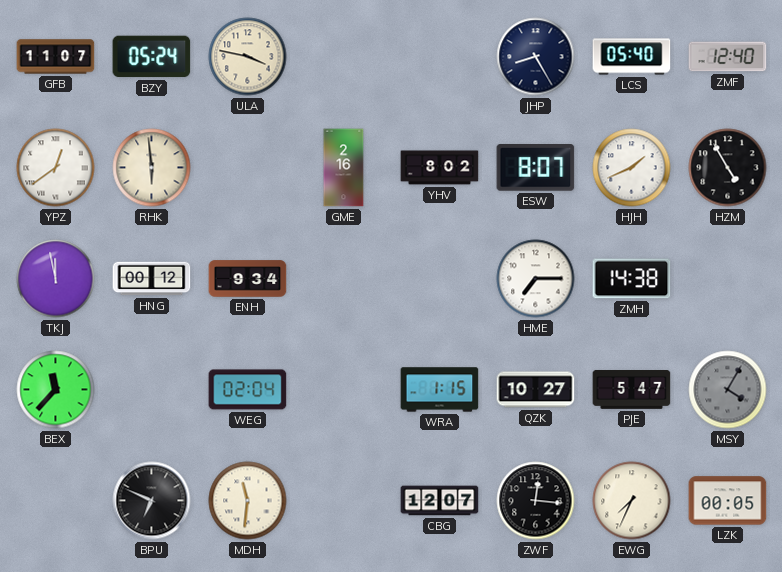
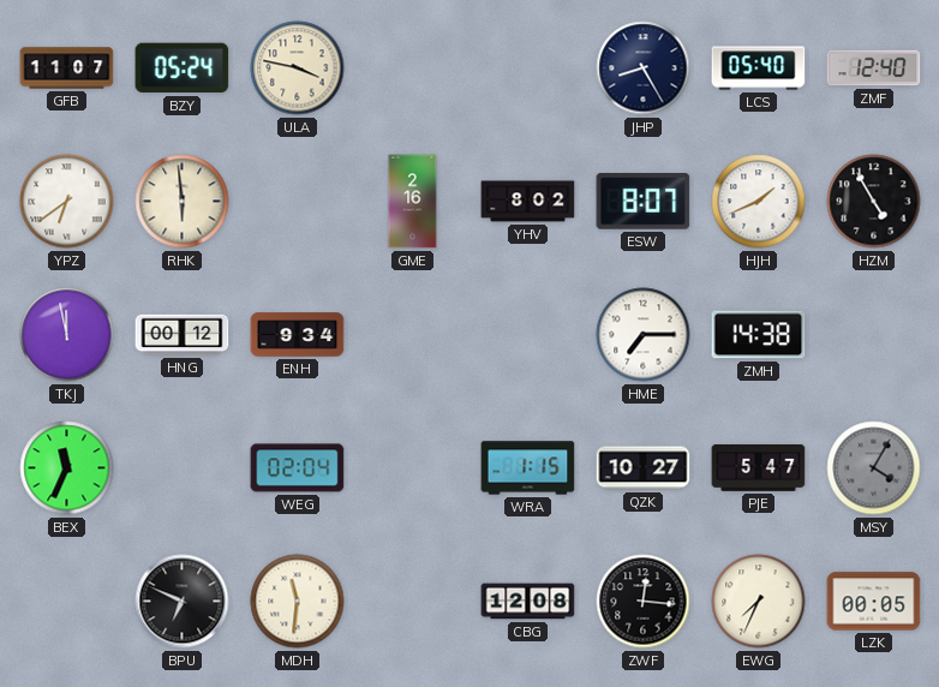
YPZ: 12:39 -> 6:39
BEX: 11:37 -> 11:34
CBG: 12:07 -> 12:08
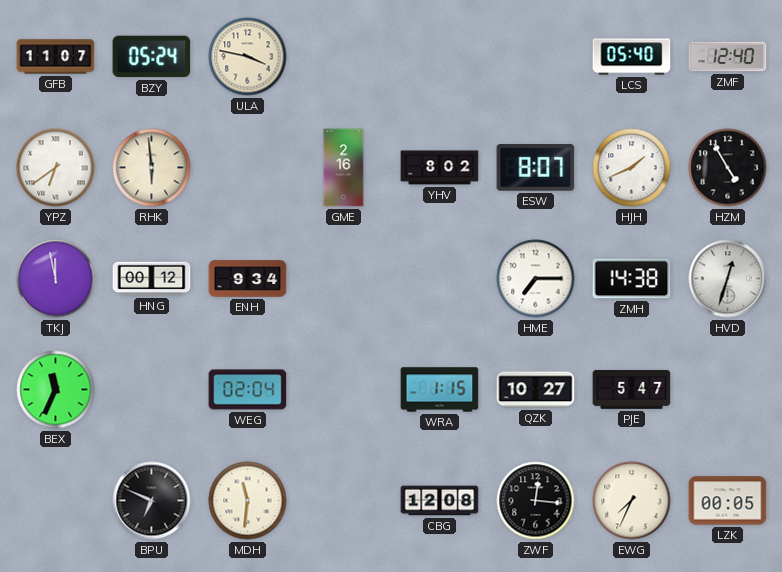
JHP: 8:25 -> none
HVD: none -> 12:33
MSY: 4:05 -> none
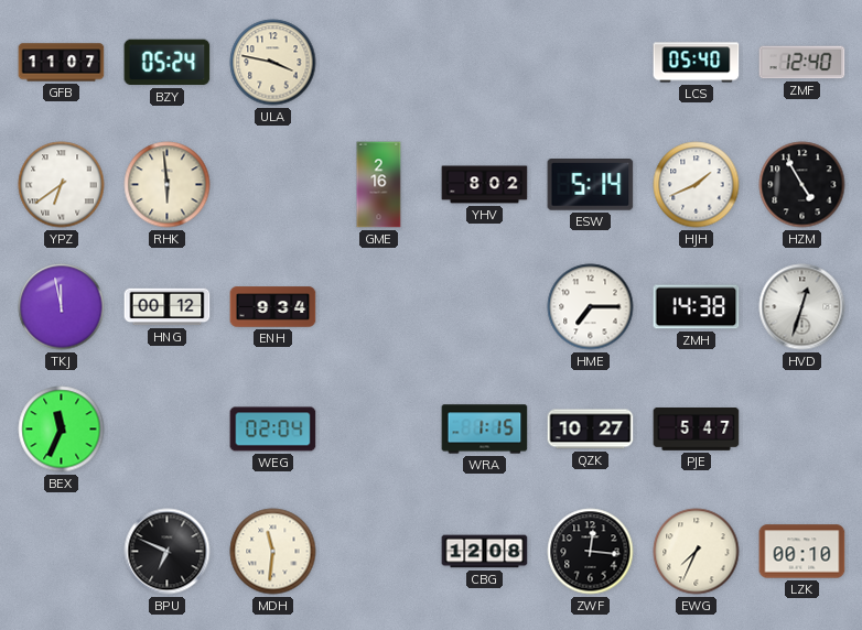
ESW: 8:07 -> 5:14
LZK: 00:05 -> 00:10
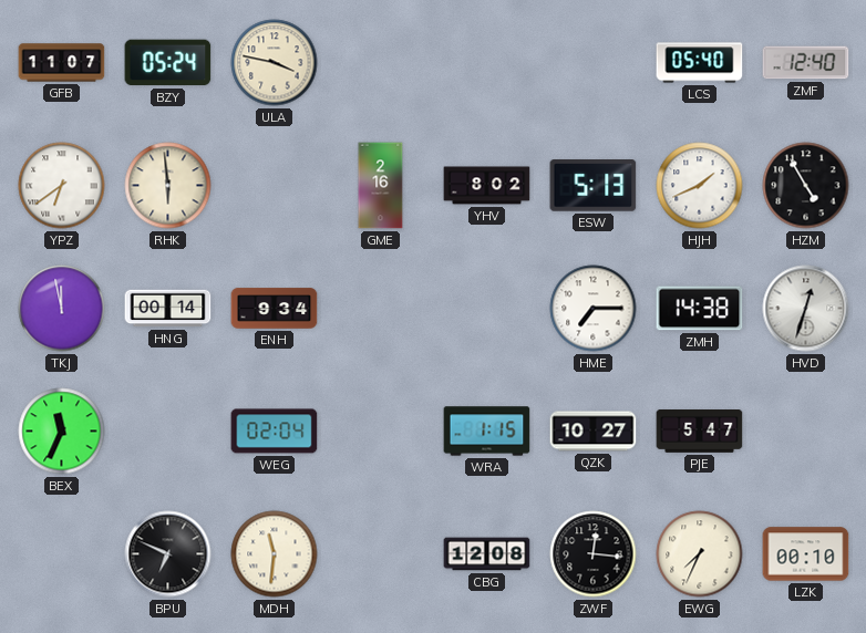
ESW: 5:14 -> 5:13
HNG: 00:12 -> 00:14
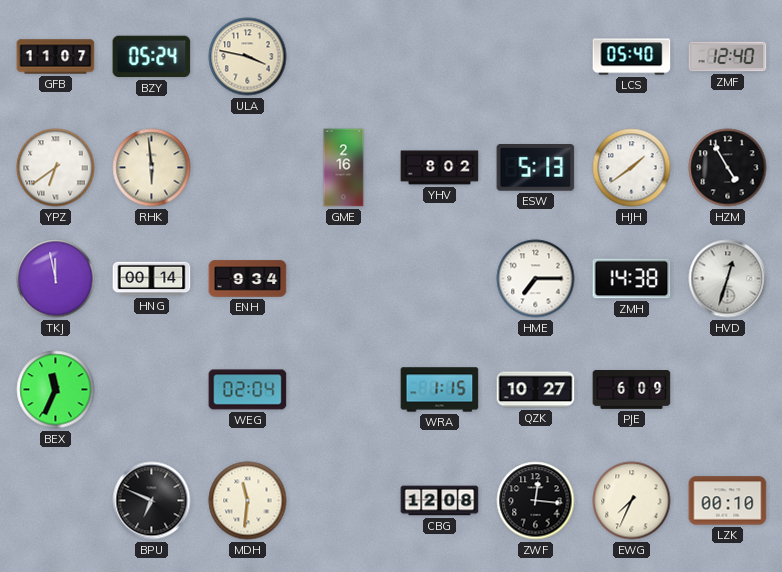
HJH: 1:41 -> 1:39
PJE: 5:47 -> 6:09
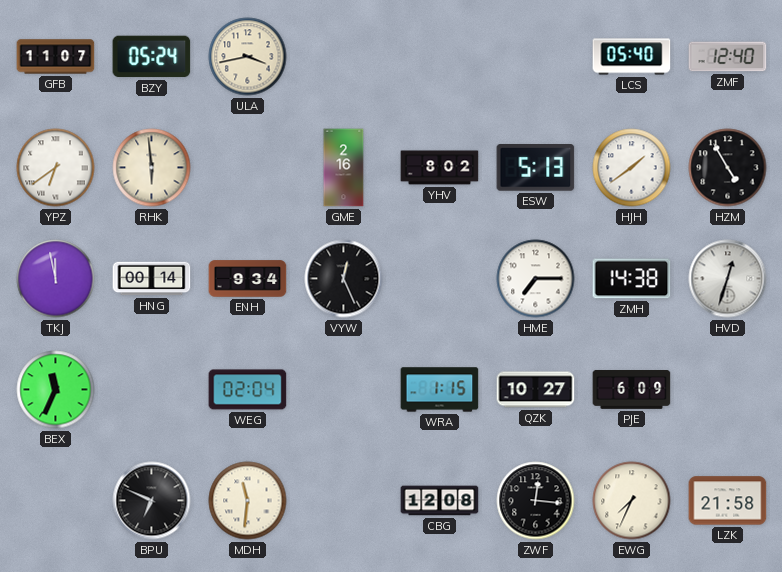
ULA: 3:47 -> 3:43
VYW: none -> 12:26
LZK: 00:10 -> 21:58
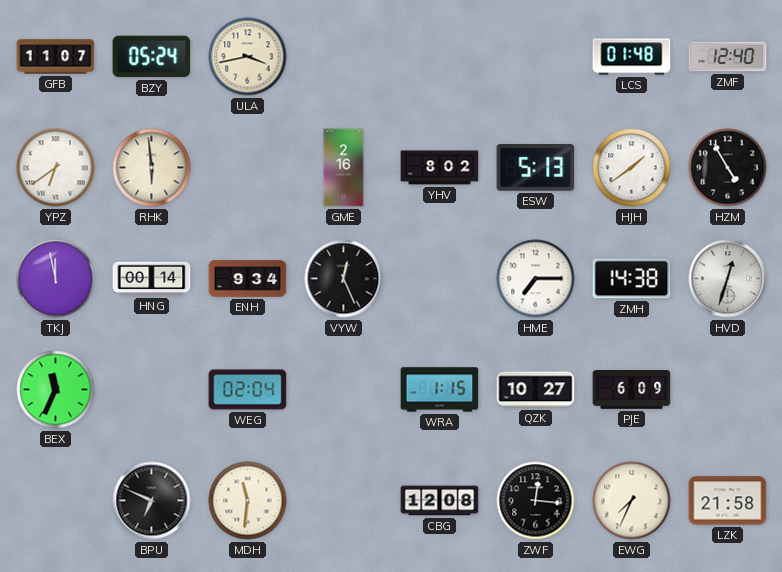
LCS: 05:40 -> 01:48
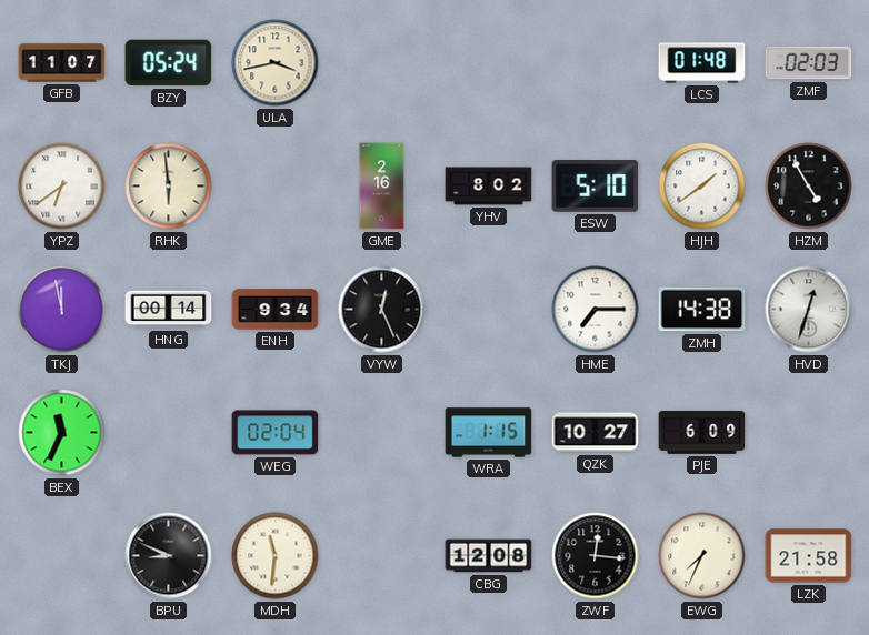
ZMF: 12:40 -> 02:03
ESW: 5:13 -> 5:10
BPU: 6:49 -> 8:49
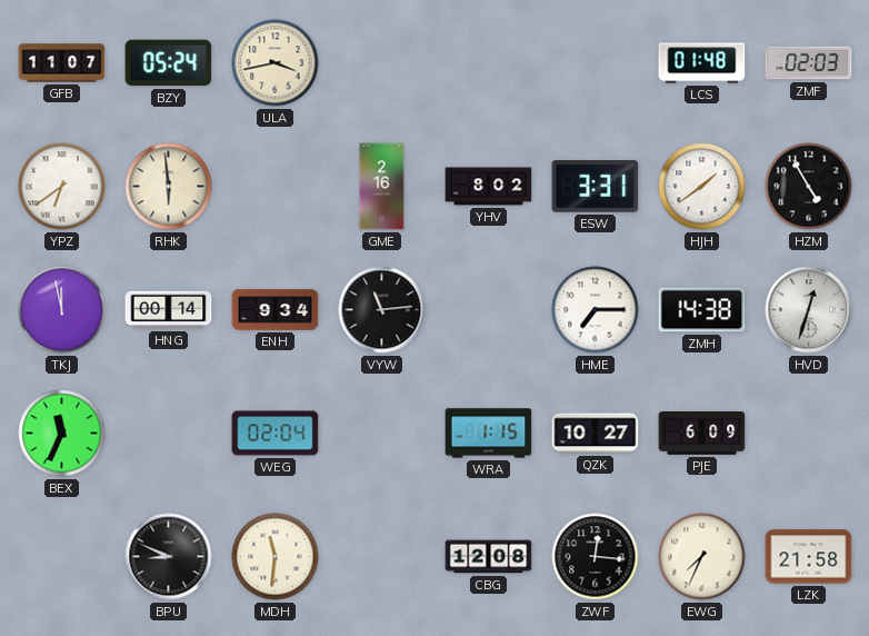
ESW: 5:10 -> 3:31
VYW: 12:26 -> 11:14
